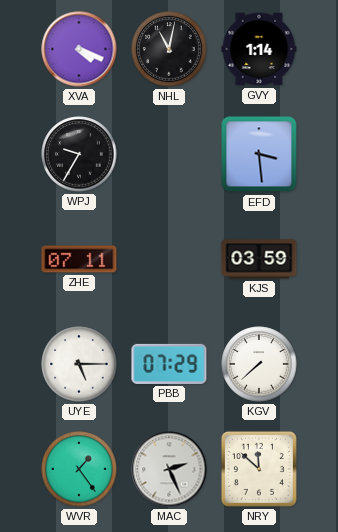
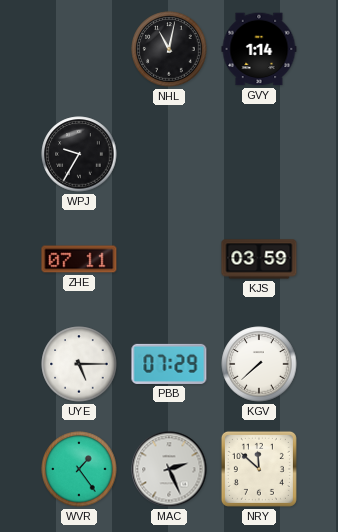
XVA: 4:19 -> none
EFD: 3:29 -> none
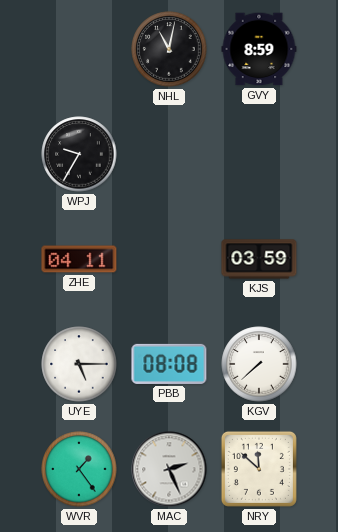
GVY: 1:14 -> 8:59
ZHE: 07:11 -> 04:11
PBB: 07:29 -> 08:08
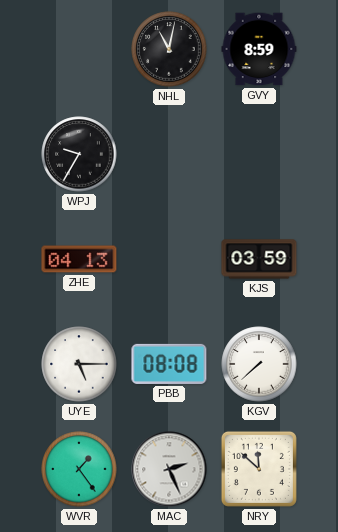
ZHE: 04:11 -> 04:13
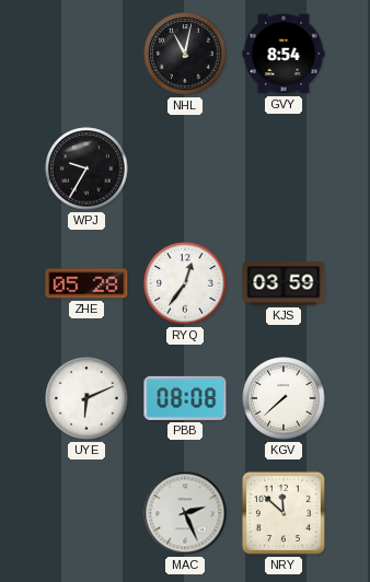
GVY: 8:59 -> 8:54
ZHE: 04:13 -> 05:28
RYQ: none -> 12:36
UYE: 5:15 -> 6:11
WVR: 1:24 -> none
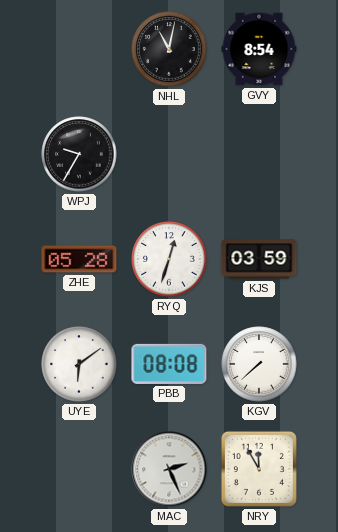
RYQ: 12:36 -> 12:33
UYE: 6:11 -> 6:09
NRY: 11:52 -> 11:55
